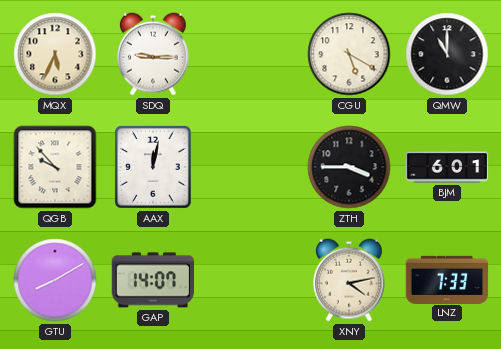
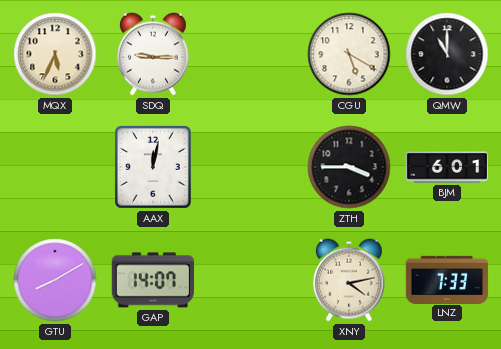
QGB: 9:53 -> none
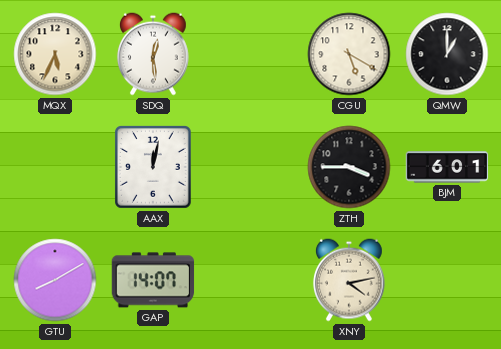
SDQ: 9:15 -> 12:29
QMW: 11:00 -> 1:00
LNZ: 7:33 -> none
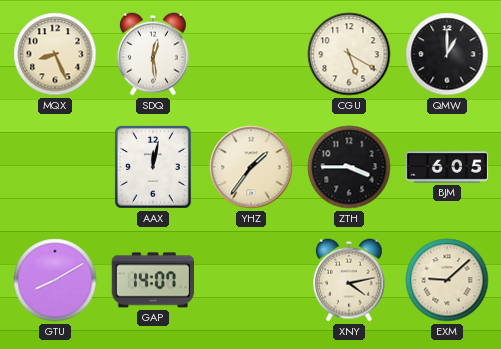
MQX: 5:34 -> 8:26
YHZ: none -> 1:36
BJM: 6:01 -> 6:05
EXM: none -> 9:08
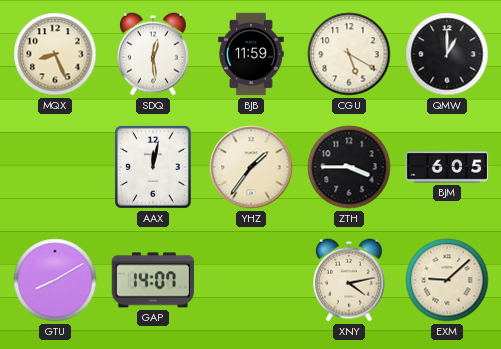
BJB: none -> 11:59
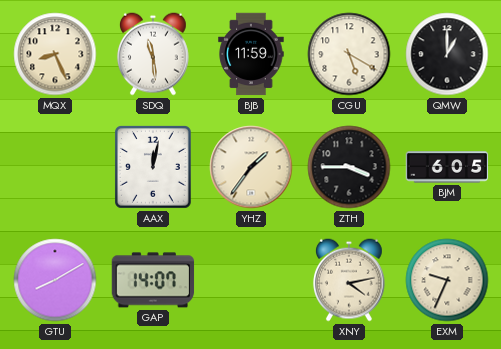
SDQ: 12:29 -> 11:29
EXM: 9:08 -> 9:34
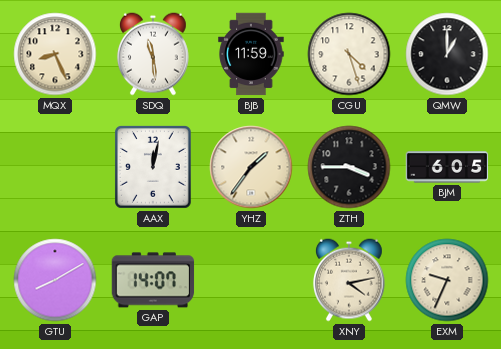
CGU: 5:20 -> 4:27
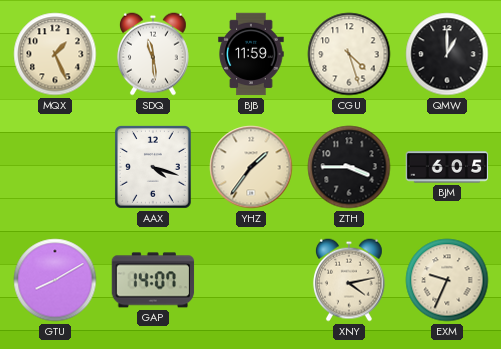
MQX: 8:26 -> 1:26
AAX: 12:02 -> 4:18
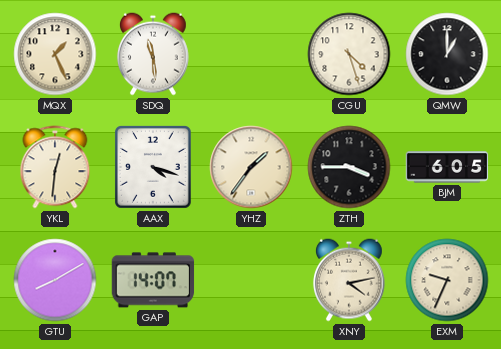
BJB: 11:59 -> none
YKL: none -> 12:31
